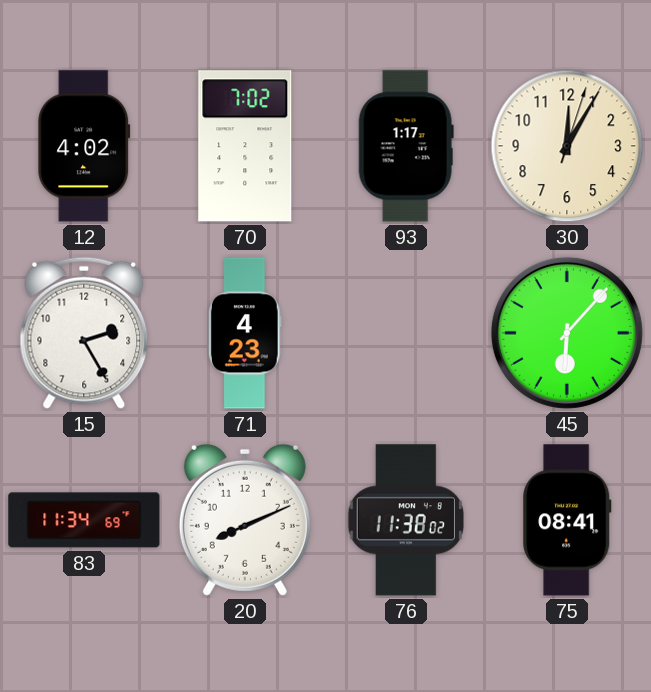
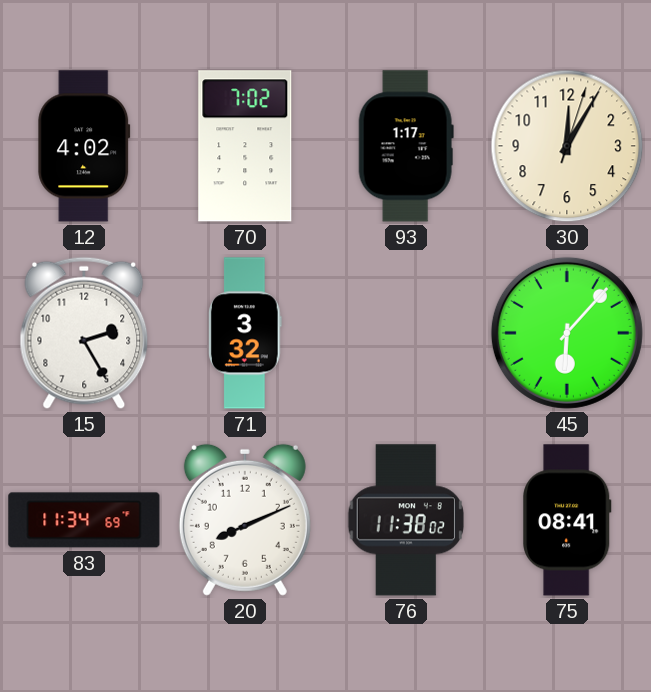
71: 4:23 -> 3:32
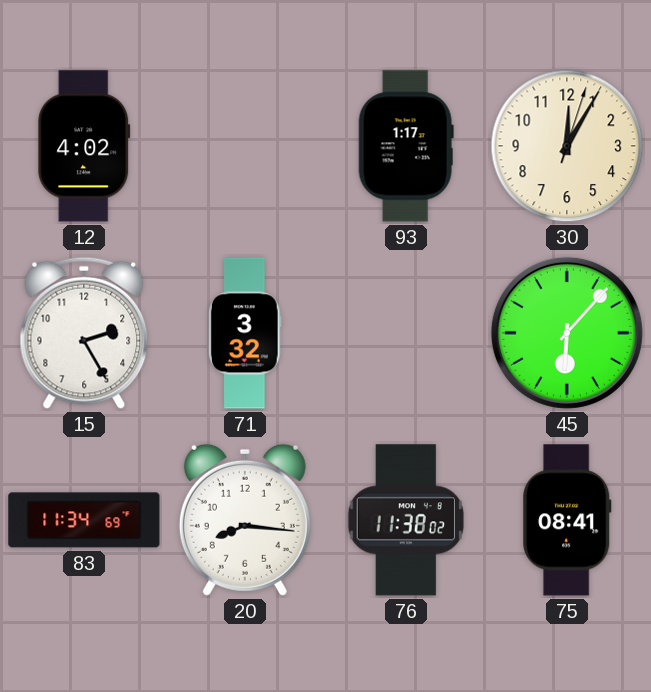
70: 7:02 -> none
20: 8:11 -> 8:16
